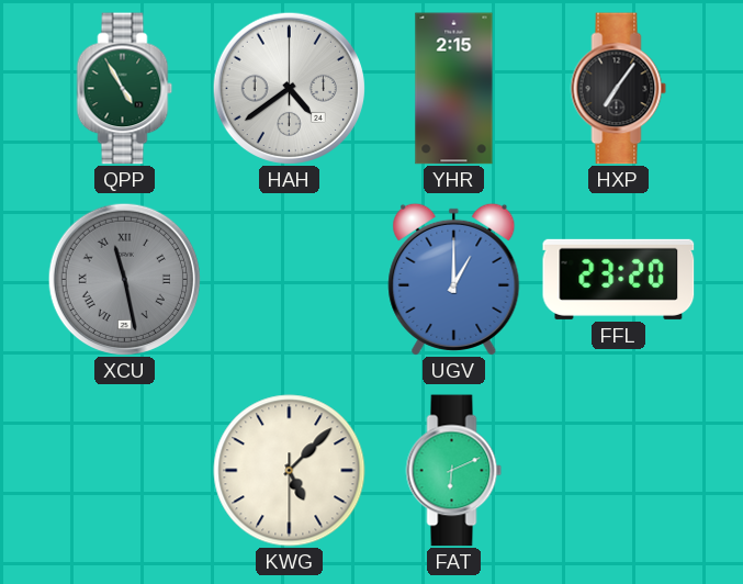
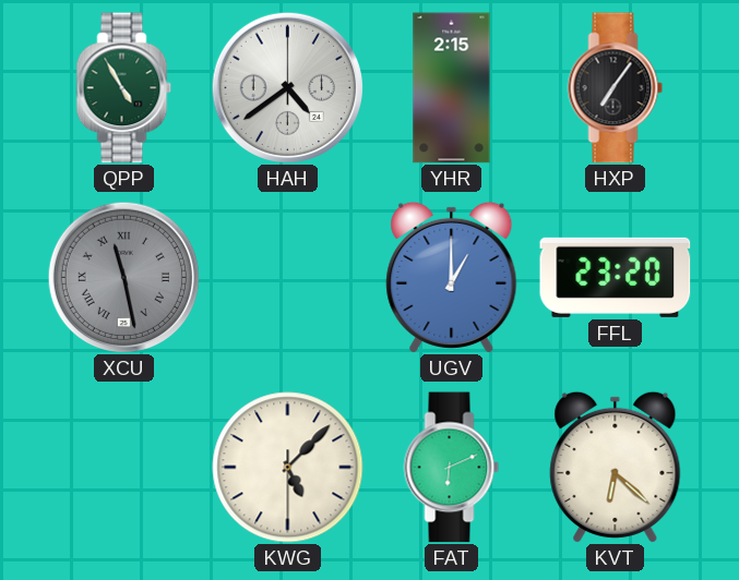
KVT: none -> 6:22
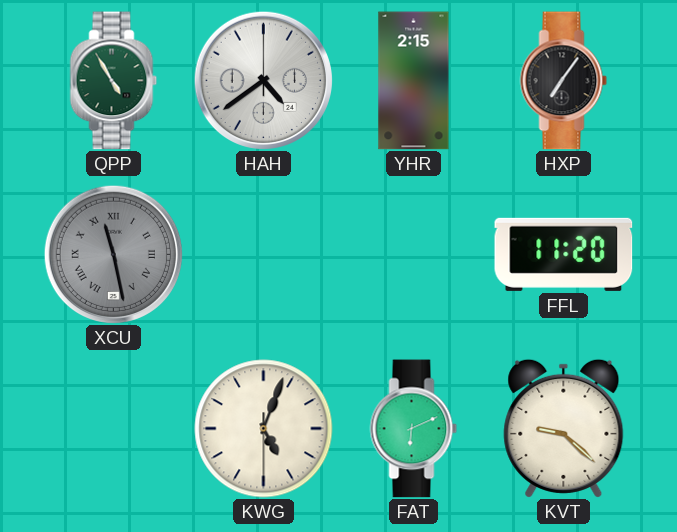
UGV: 1:00 -> none
FFL: 23:20 -> 11:20
KWG: 5:07 -> 5:03
KVT: 6:22 -> 9:22
